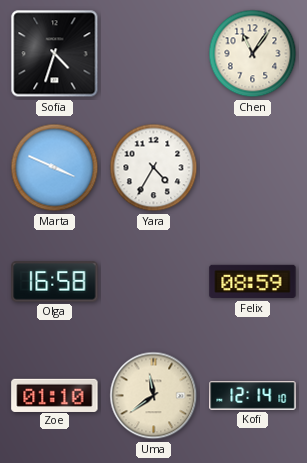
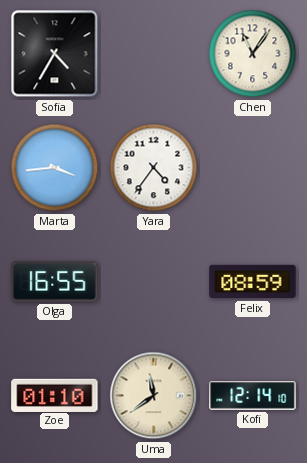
Sofia: 4:33 -> 4:35
Marta: 3:49 -> 3:44
Yara: 4:35 -> 4:36
Olga: 16:58 -> 16:55
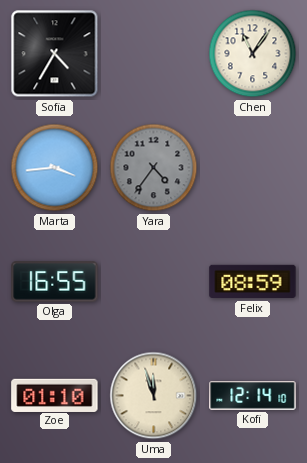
Yara dial: white -> grey
Uma: 11:39 -> 11:57
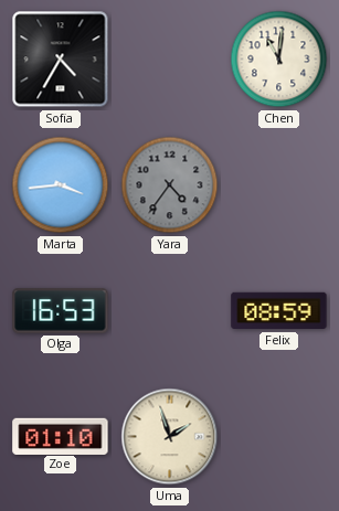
Chen: 11:06 -> 11:01
Olga: 16:55 -> 16:53
Uma: 11:57 -> 1:57
Kofi: 12:14 -> none
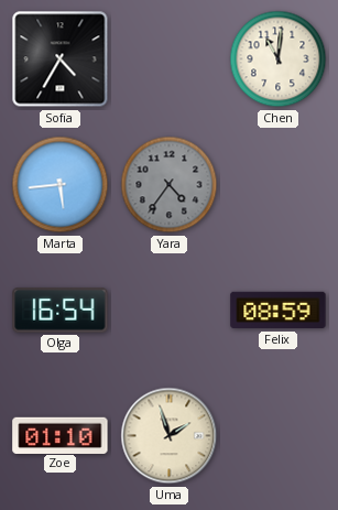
Marta: 3:44 -> 5:44
Olga: 16:53 -> 16:54
